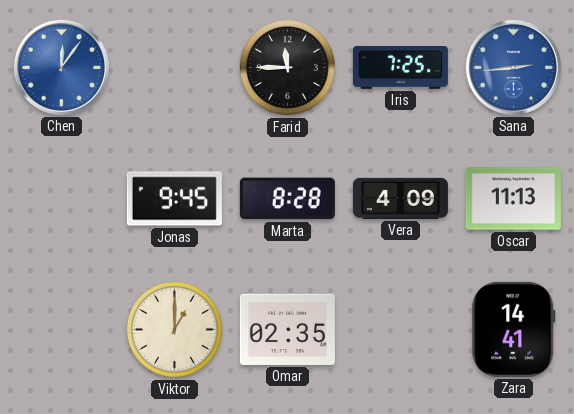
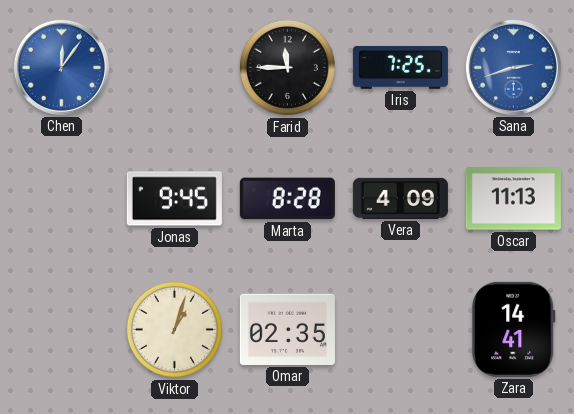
Sana: 2:44 -> 2:42
Viktor: 1:00 -> 1:03
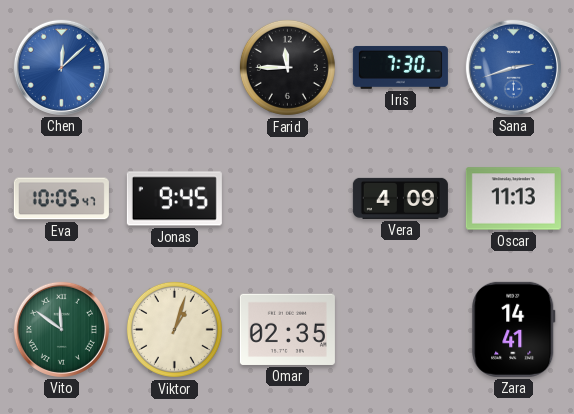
Chen: 12:06 -> 12:08
Iris: 7:25 -> 7:30
Eva: none -> 10:05
Marta: 8:28 -> none
Vito: none -> 11:51
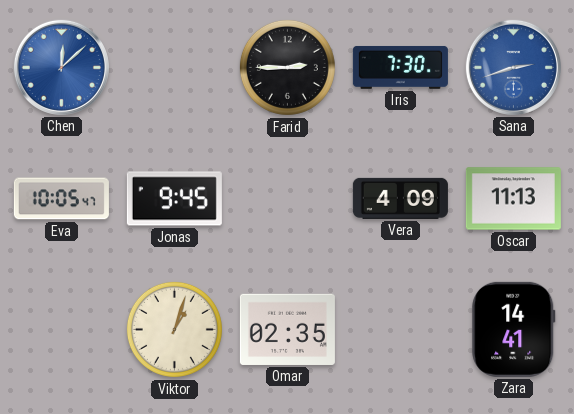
Farid: 11:45 -> 2:45
Vito: 11:51 -> none
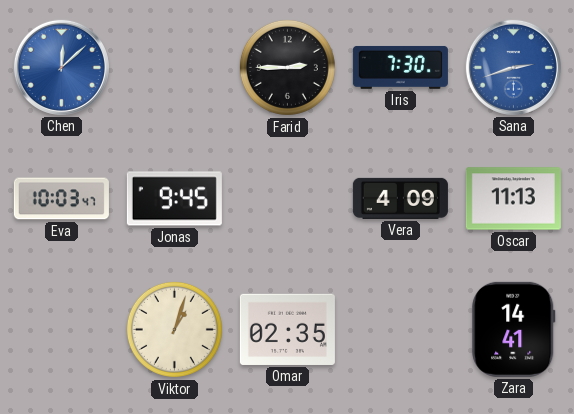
Eva: 10:05 -> 10:03
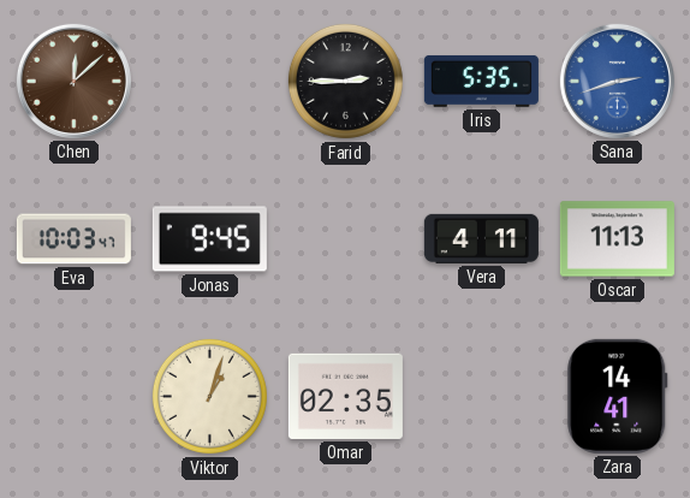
Chen dial: blue -> brown
Iris: 7:30 -> 5:35
Vera: 4:09 -> 4:11
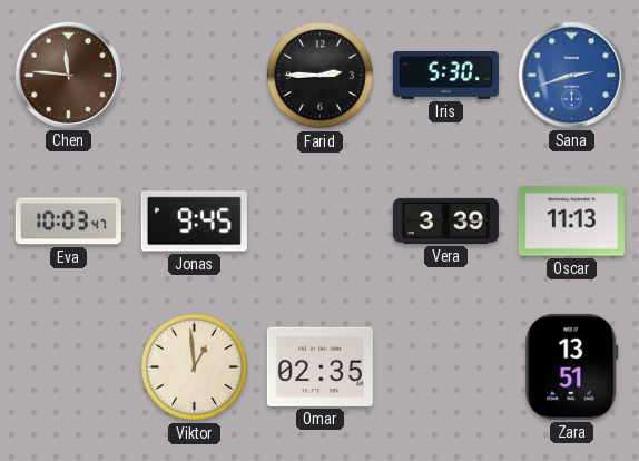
Chen: 12:08 -> 11:46
Iris: 5:35 -> 5:30
Vera: 4:11 -> 3:39
Viktor: 1:03 -> 12:59
Zara: 14:41 -> 13:51
